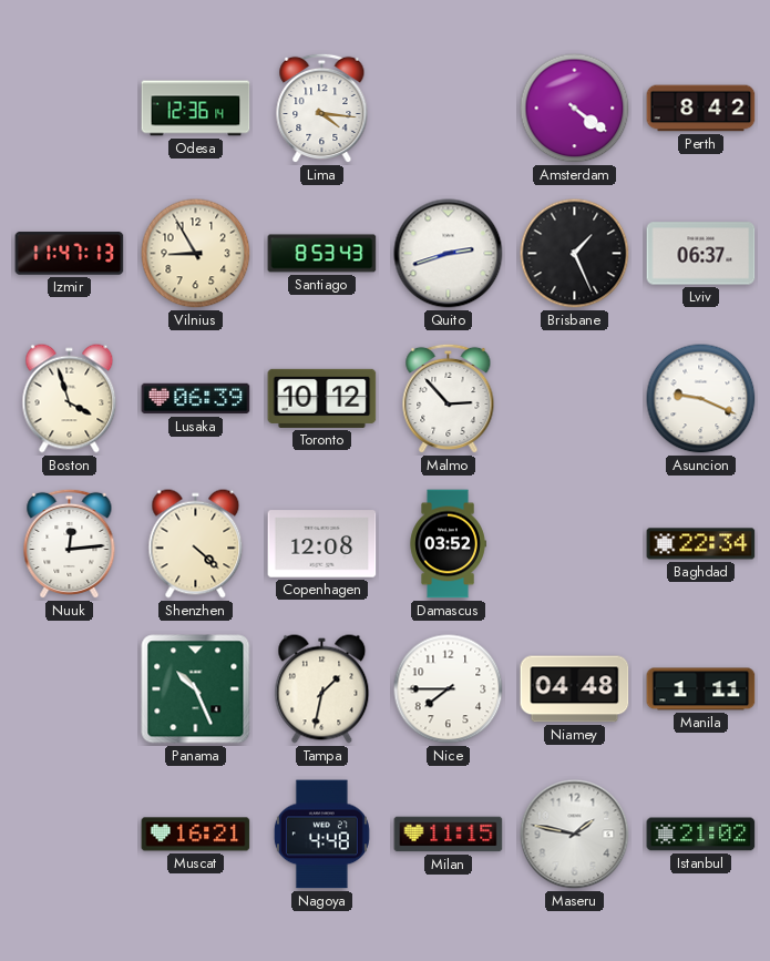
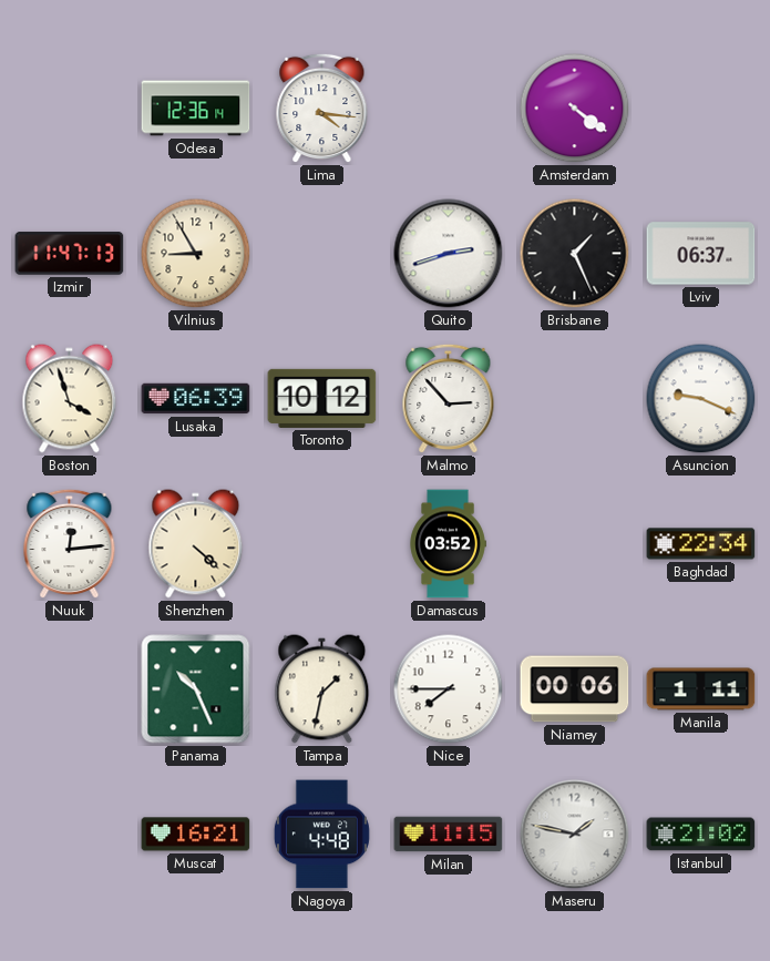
Perth: 8:42 -> none
Santiago: 8:53 -> none
Copenhagen: 12:08 -> none
Niamey: 04:48 -> 00:06
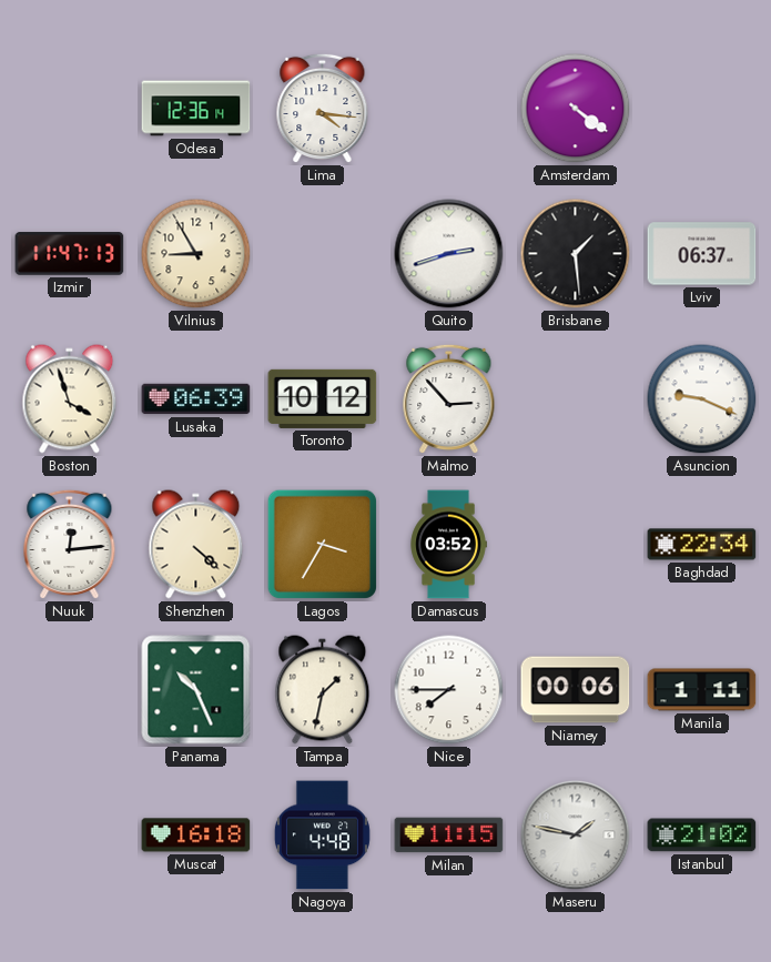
Brisbane: 1:26 -> 1:29
Lagos: none -> 3:35
Muscat: 16:21 -> 16:18
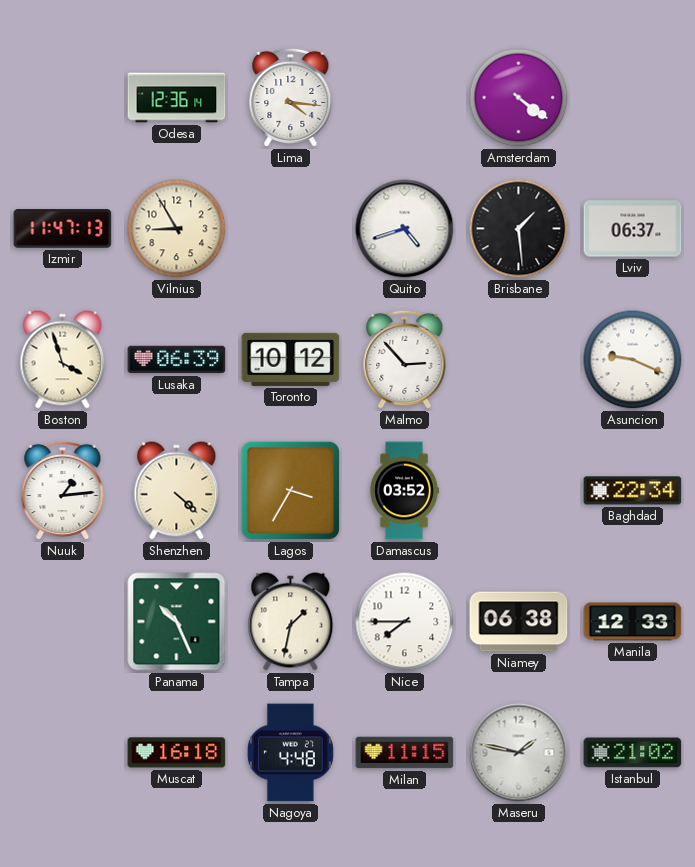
Quito: 2:42 -> 4:42
Nuuk: 12:14 -> 1:14
Niamey: 00:06 -> 06:38
Manila: 1:11 -> 12:33
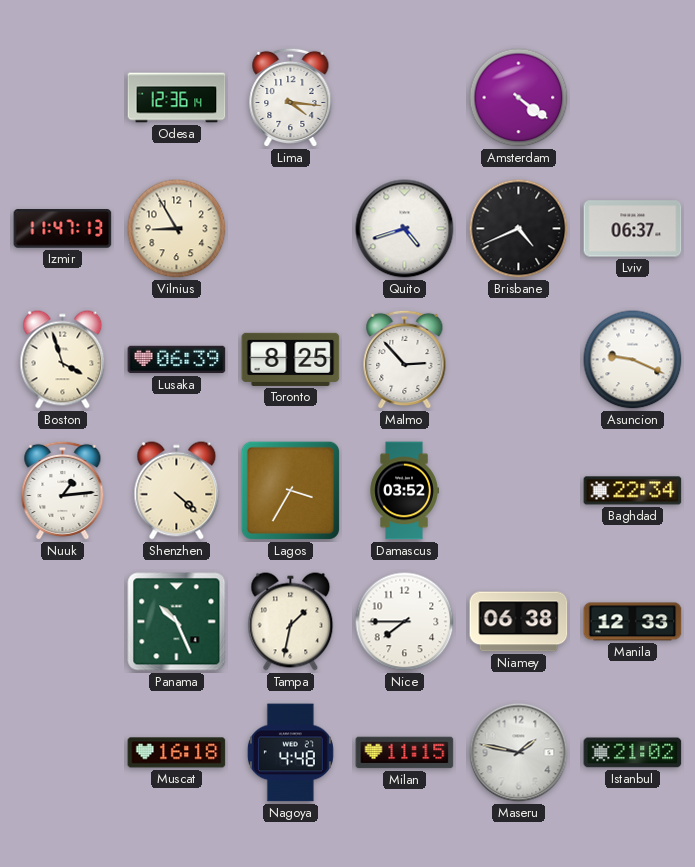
Brisbane: 1:29 -> 4:41
Toronto: 10:12 -> 8:25
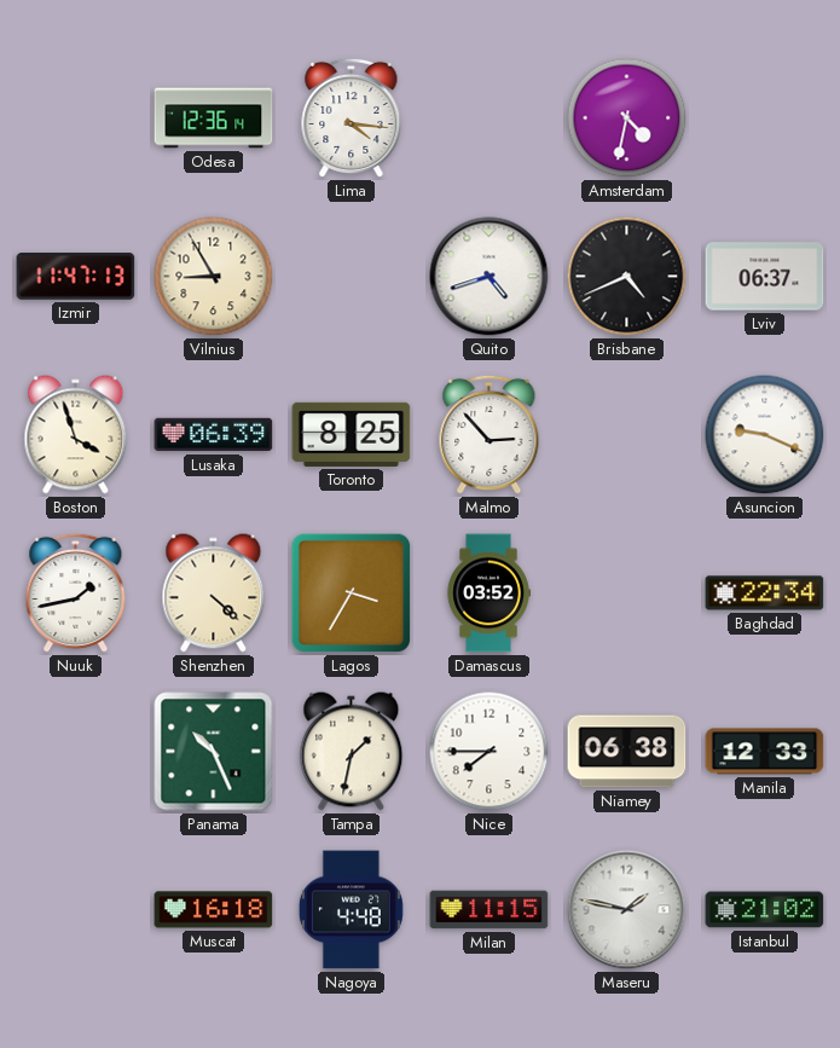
Amsterdam: 4:21 -> 4:32
Nuuk: 1:14 -> 1:43
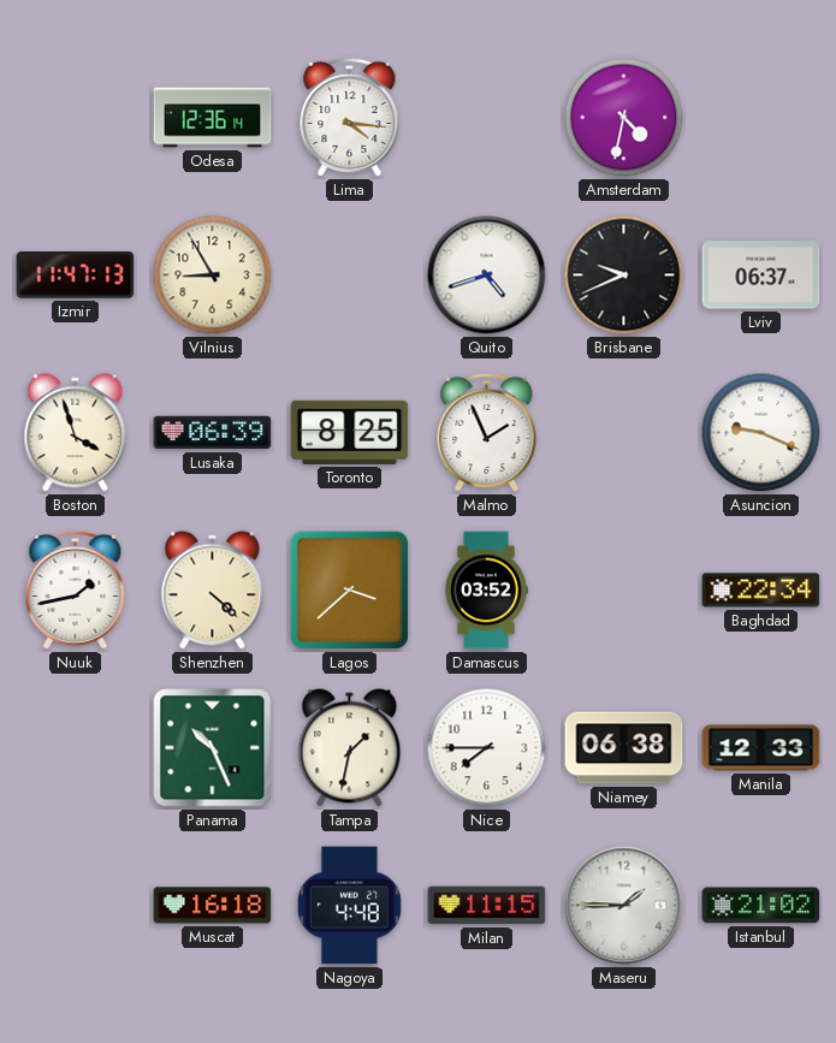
Brisbane: 4:41 -> 9:41
Malmo: 2:53 -> 1:56
Lagos: 3:35 -> 3:38
Maseru: 1:47 -> 1:45
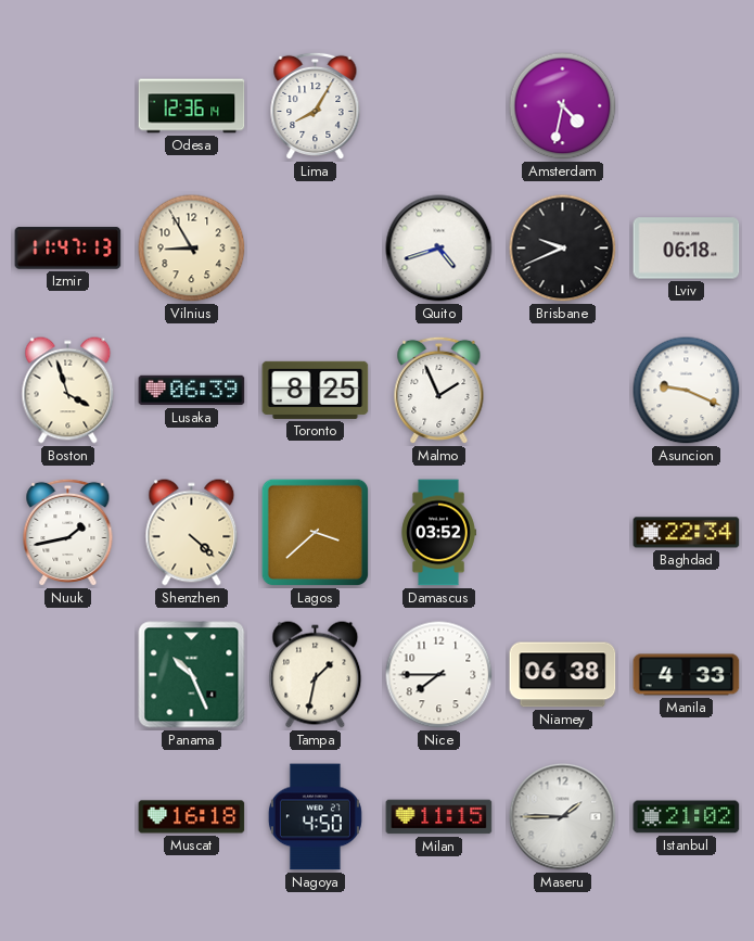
Lima: 4:16 -> 8:05
Lviv: 06:37 -> 06:18
Manila: 12:33 -> 4:33
Nagoya: 4:48 -> 4:50
